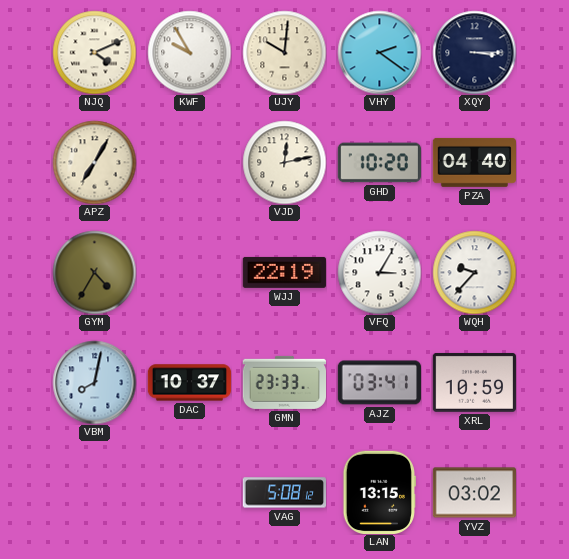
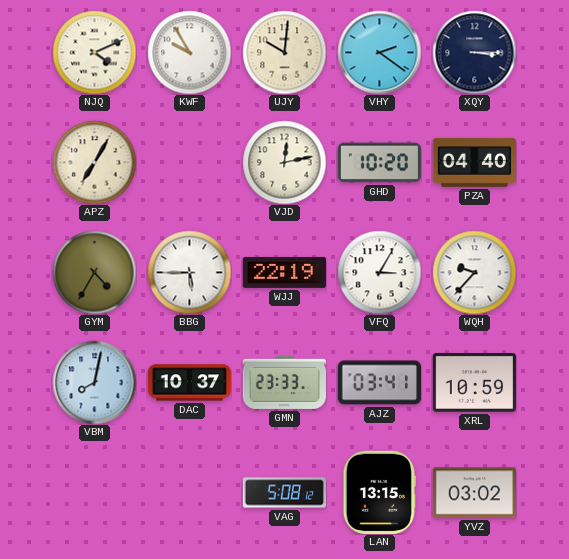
BBG: none -> 5:45
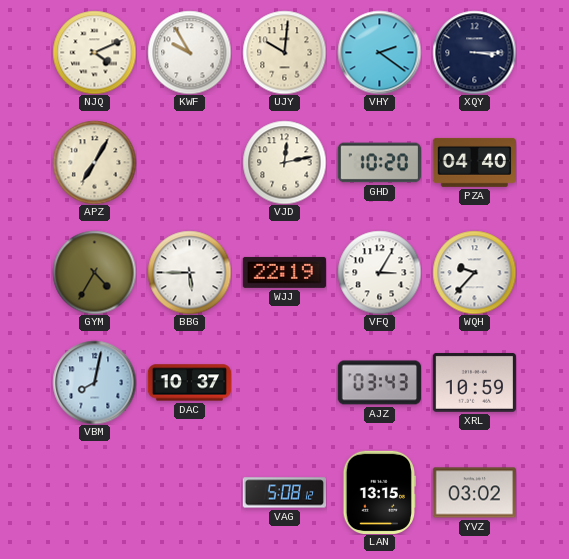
GMN: 23:33 -> none
AJZ: 03:41 -> 03:43
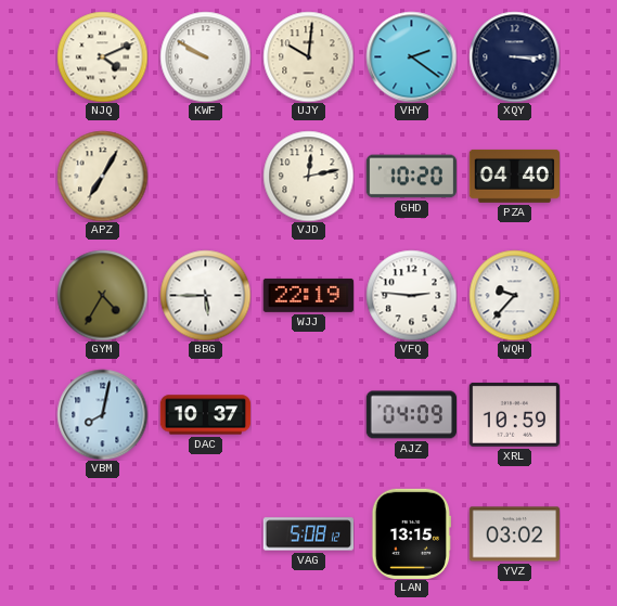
KWF: 9:55 -> 9:50
VFQ: 3:05 -> 2:46
AJZ: 03:43 -> 04:09
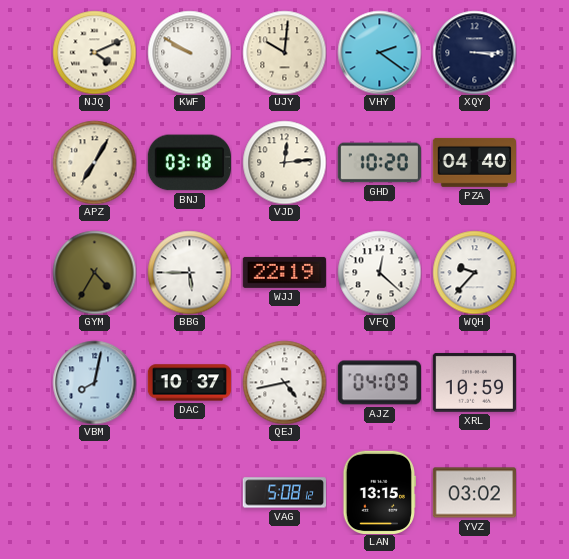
BNJ: none -> 03:18
VJD: 12:13 -> 12:14
VFQ: 2:46 -> 12:22
QEJ: none -> 4:43
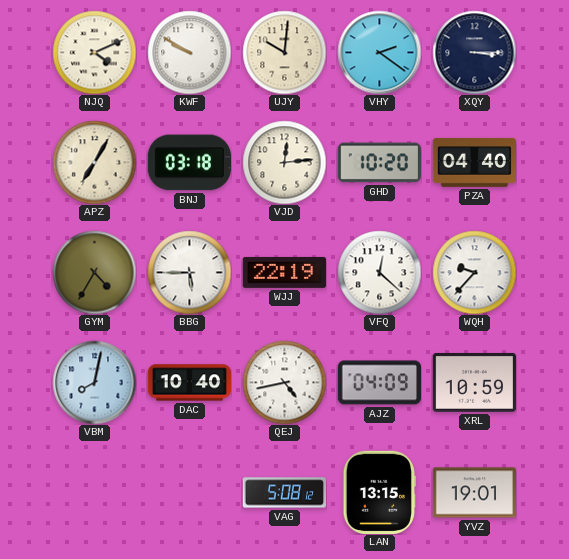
DAC: 10:37 -> 10:40
YVZ: 03:02 -> 19:01
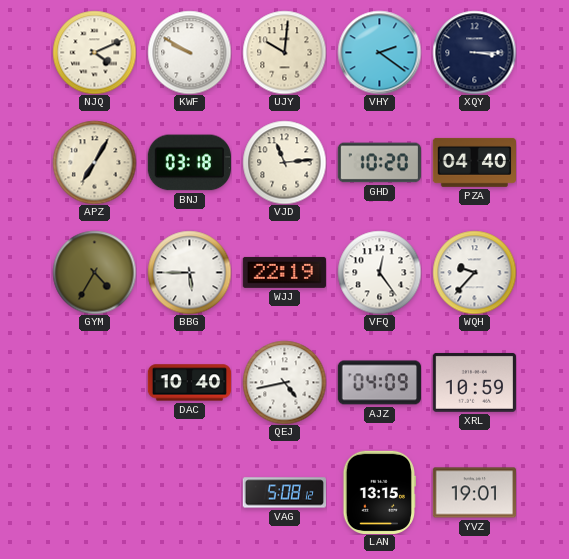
VJD: 12:14 -> 11:14
VFQ: 12:22 -> 12:24
VBM: 8:02 -> none
